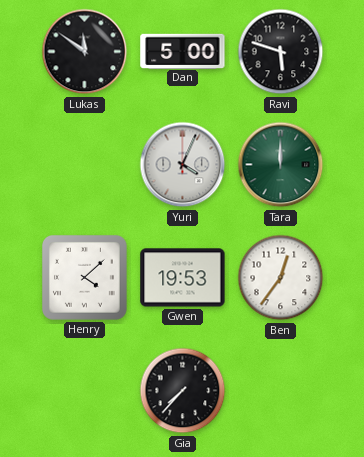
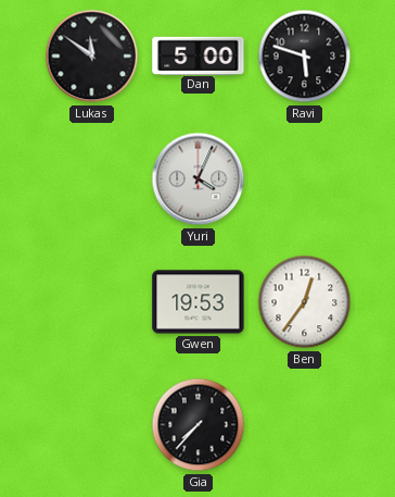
Tara: 12:00 -> none
Henry: 4:08 -> none
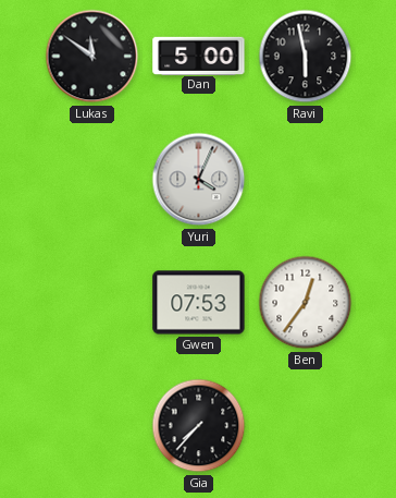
Ravi: 5:48 -> 5:58
Gwen: 19:53 -> 07:53
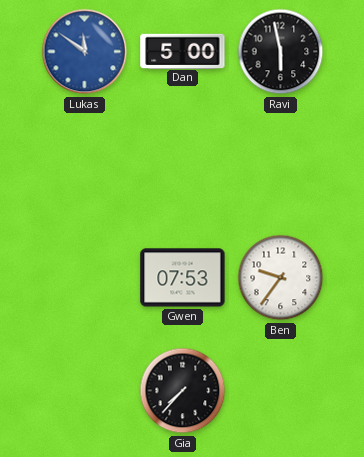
Lukas dial: black -> blue
Yuri: 4:04 -> none
Ben: 12:36 -> 9:36
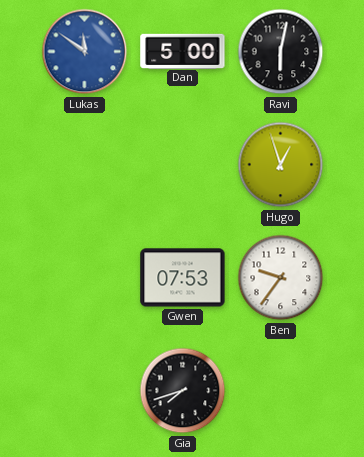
Ravi: 5:58 -> 6:02
Hugo: none -> 12:57
Gia: 7:37 -> 7:42
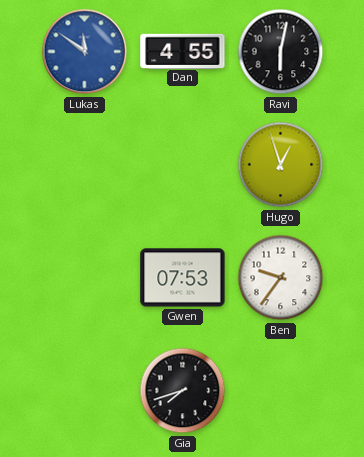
Dan: 5:00 -> 4:55
